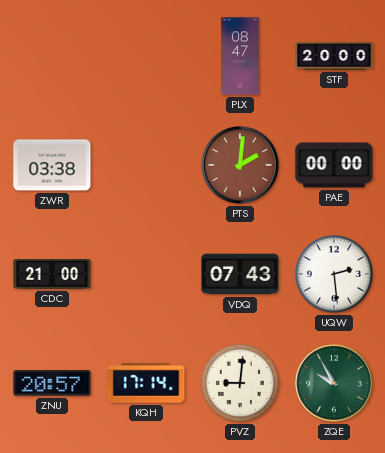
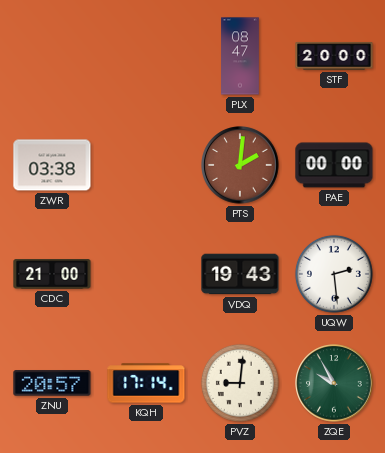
VDQ: 07:43 -> 19:43
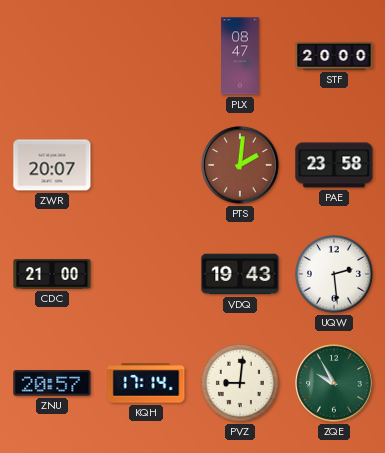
ZWR: 03:38 -> 20:07
PAE: 00:00 -> 23:58
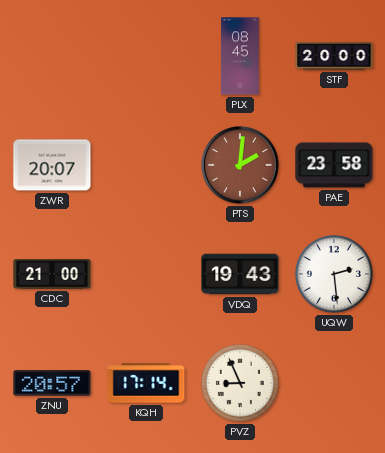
PLX: 08:47 -> 08:45
PVZ: 9:01 -> 8:56
ZQE: 9:55 -> none
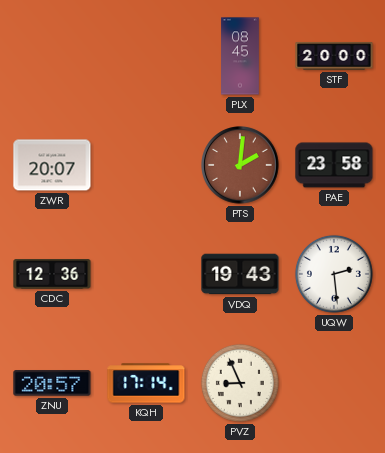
CDC: 21:00 -> 12:36
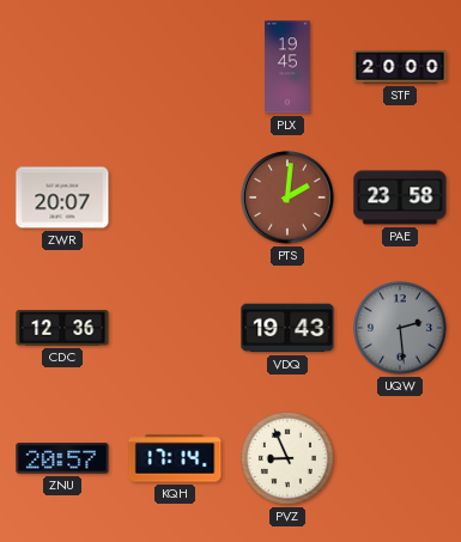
PLX: 08:45 -> 19:45
UQW dial: white -> grey
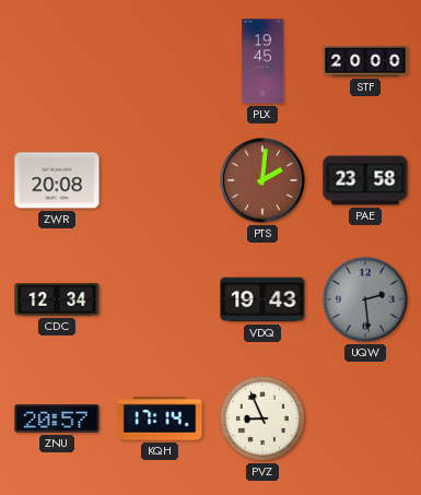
ZWR: 20:07 -> 20:08
CDC: 12:36 -> 12:34
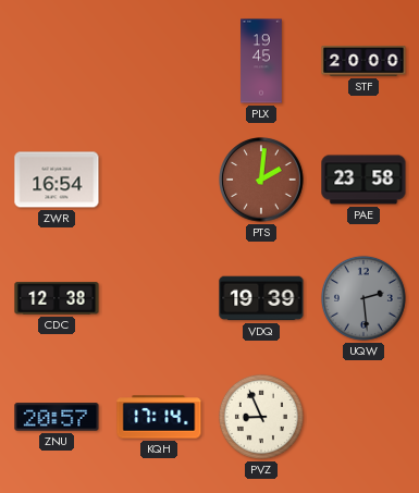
ZWR: 20:08 -> 16:54
CDC: 12:34 -> 12:38
VDQ: 19:43 -> 19:39
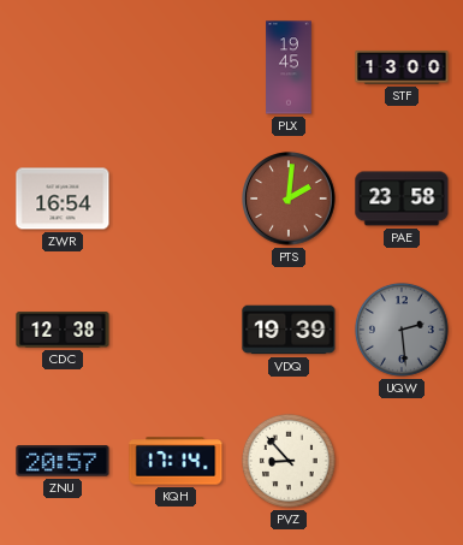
STF: 20:00 -> 13:00
PVZ: 8:56 -> 8:53
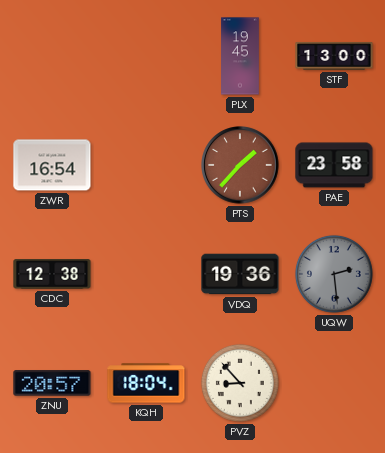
PTS: 2:01 -> 1:37
VDQ: 19:39 -> 19:36
KQH: 17:14 -> 18:04
